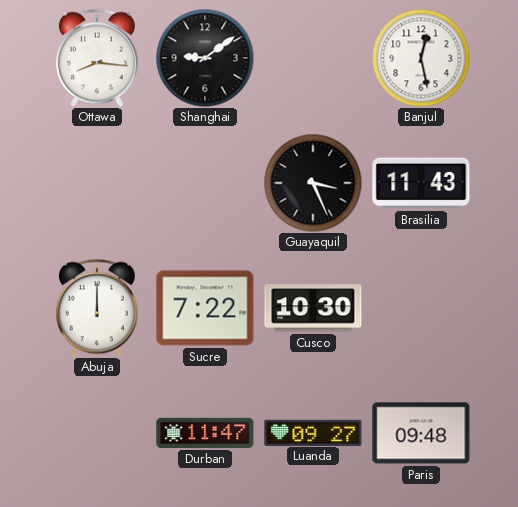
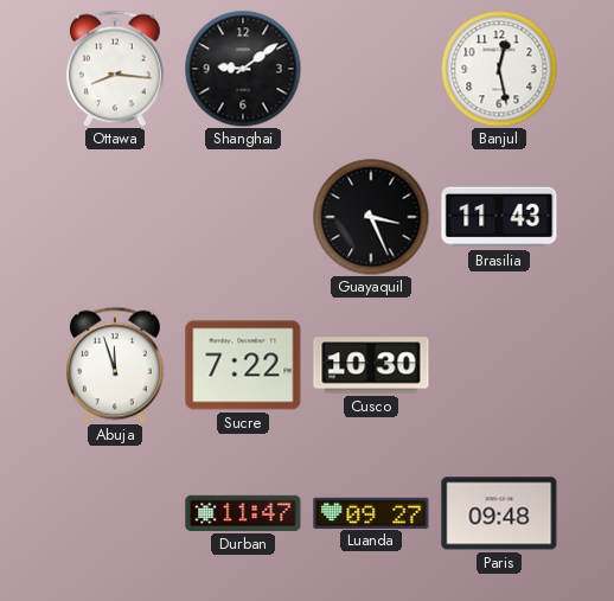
Abuja: 12:00 -> 11:57
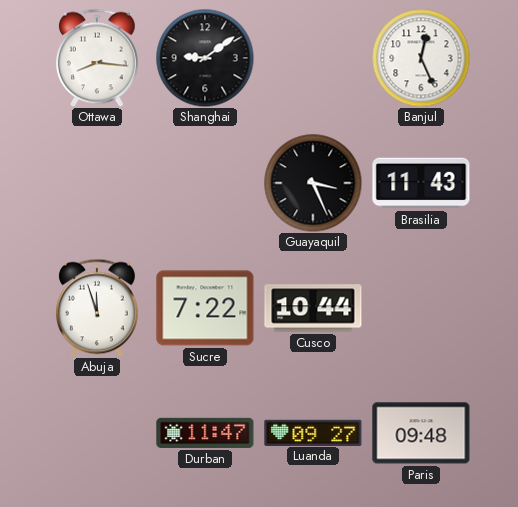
Banjul: 12:28 -> 12:26
Cusco: 10:30 -> 10:44
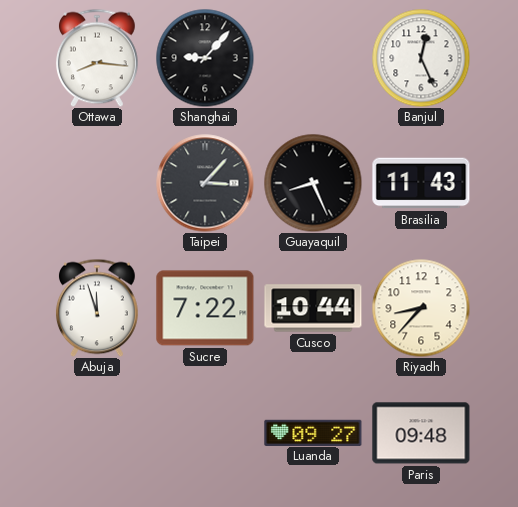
Shanghai: 9:09 -> 9:07
Taipei: none -> 3:07
Guayaquil: 3:26 -> 8:26
Riyadh: none -> 8:37
Durban: 11:47 -> none
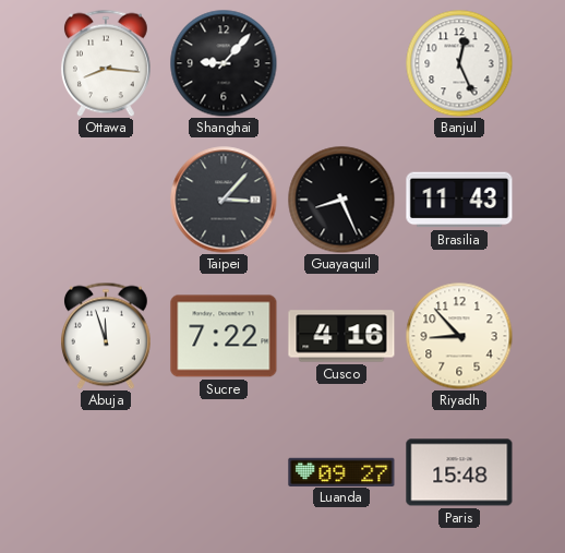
Cusco: 10:44 -> 4:16
Riyadh: 8:37 -> 8:53
Paris: 09:48 -> 15:48
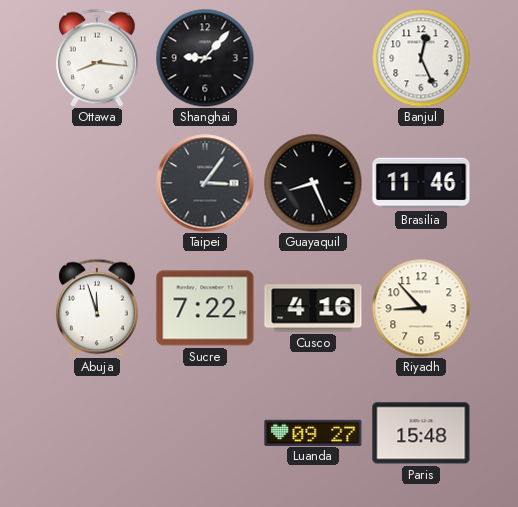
Taipei: 3:07 -> 3:06
Brasilia: 11:43 -> 11:46
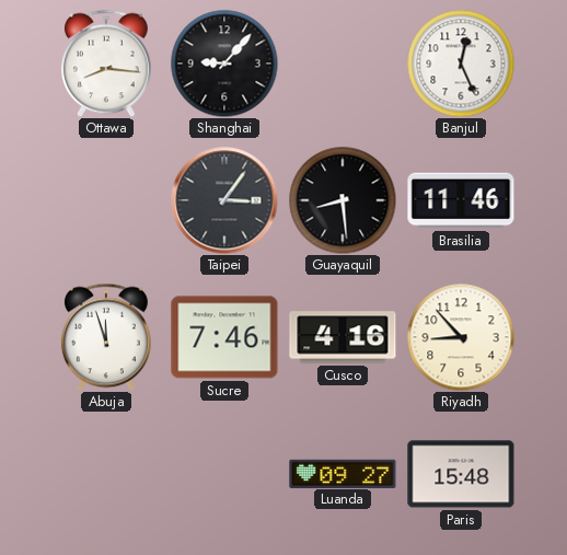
Guayaquil: 8:26 -> 8:29
Sucre: 7:22 -> 7:46
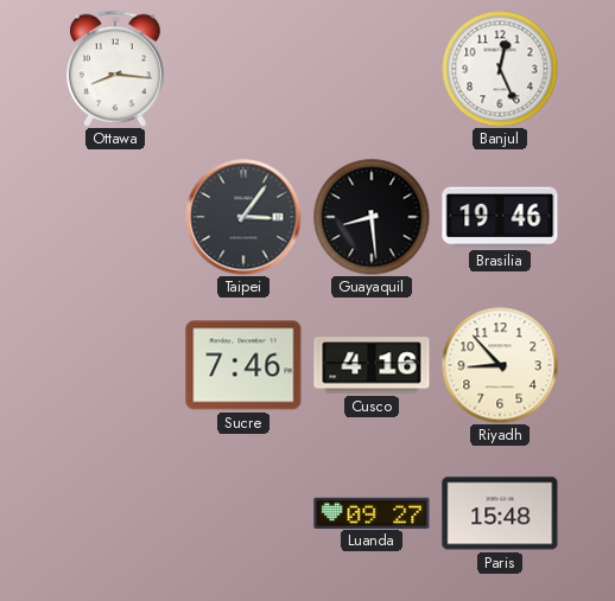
Shanghai: 9:07 -> none
Brasilia: 11:46 -> 19:46
Abuja: 11:57 -> none
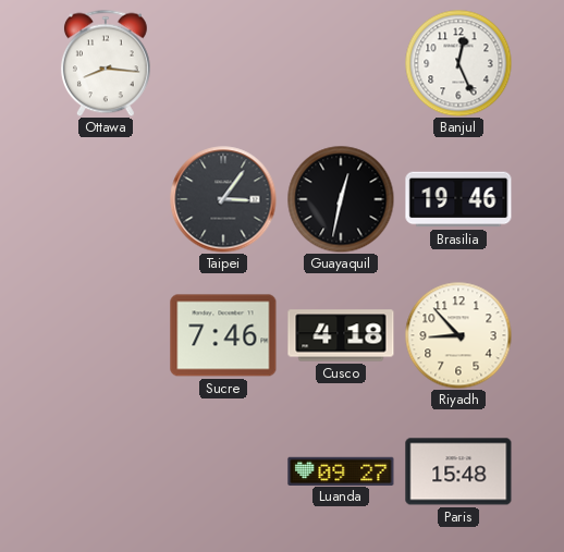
Guayaquil: 8:29 -> 12:32
Cusco: 4:16 -> 4:18
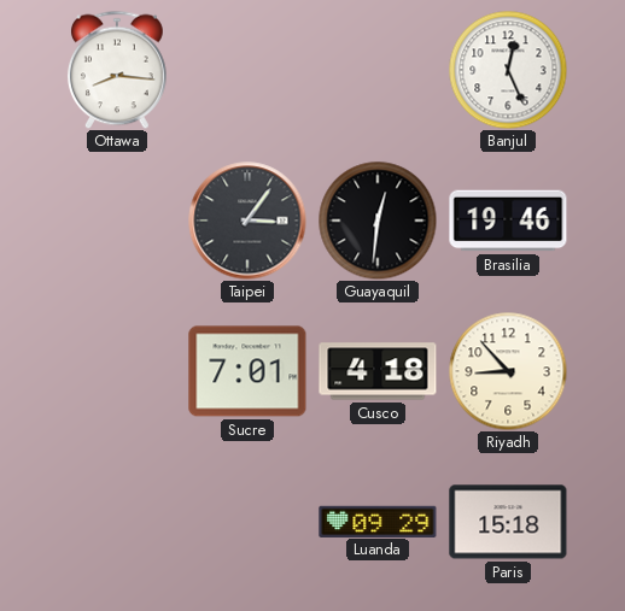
Guayaquil: 12:32 -> 12:31
Sucre: 7:46 -> 7:01
Luanda: 09:27 -> 09:29
Paris: 15:48 -> 15:18
